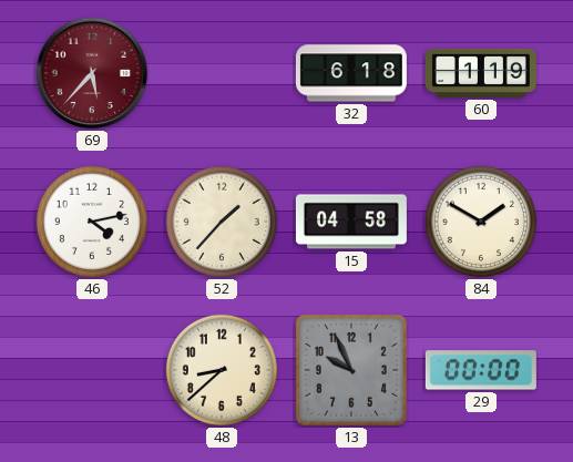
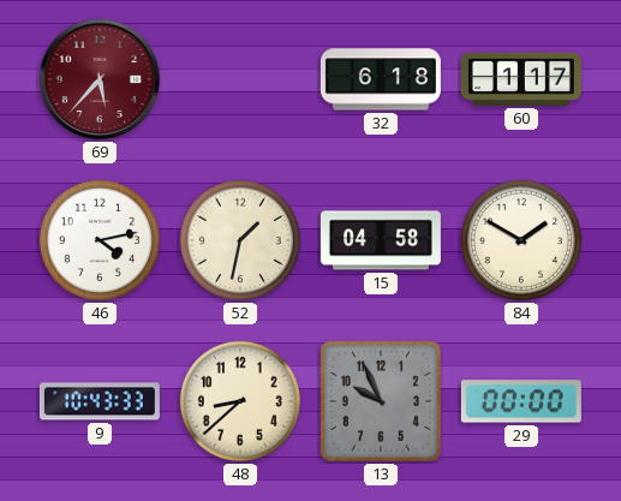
60: 1:19 -> 1:17
52: 1:37 -> 1:32
9: none -> 10:43
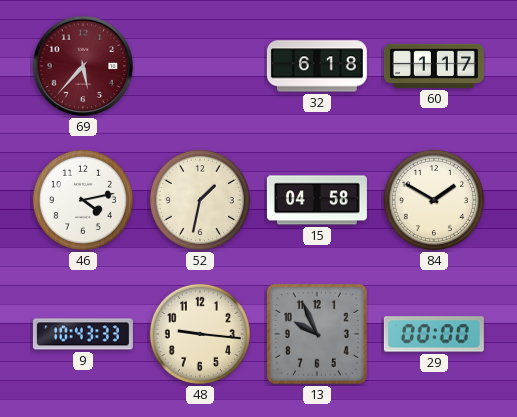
48: 8:38 -> 9:16
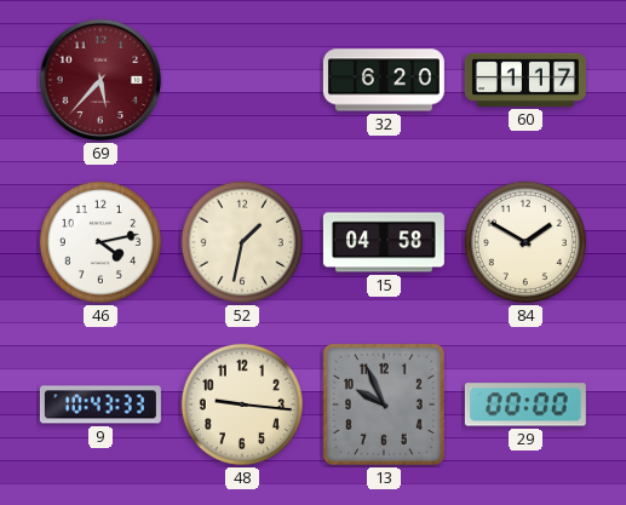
32: 6:18 -> 6:20
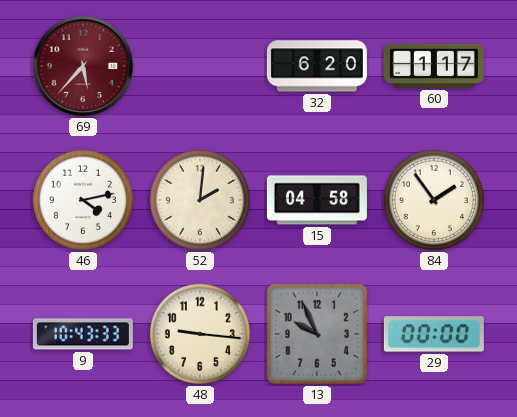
52: 1:32 -> 2:01
84: 1:50 -> 1:54
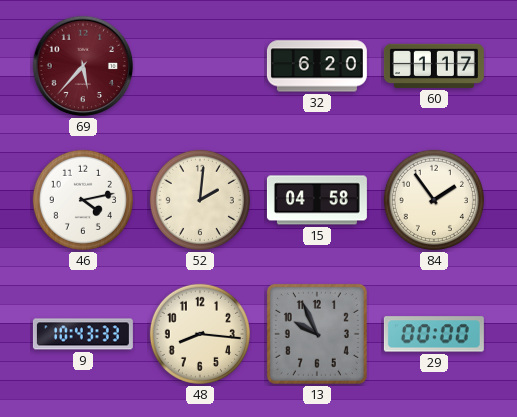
48: 9:16 -> 8:16
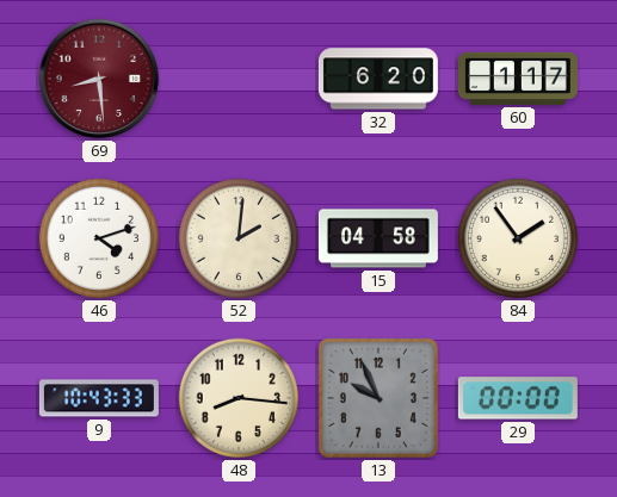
69: 5:37 -> 8:29
46: 4:13 -> 4:12
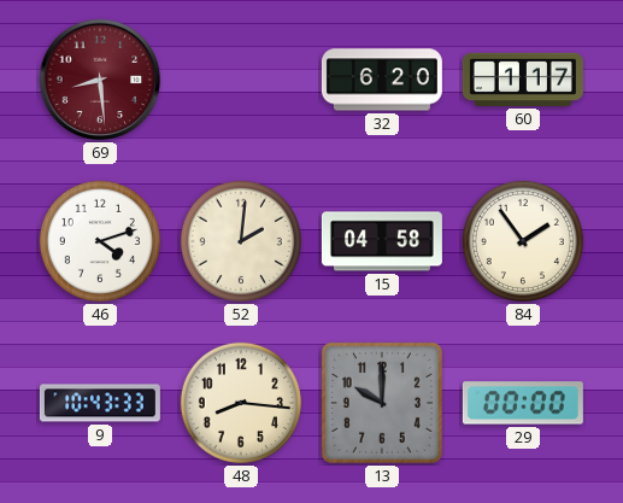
13: 9:56 -> 10:00
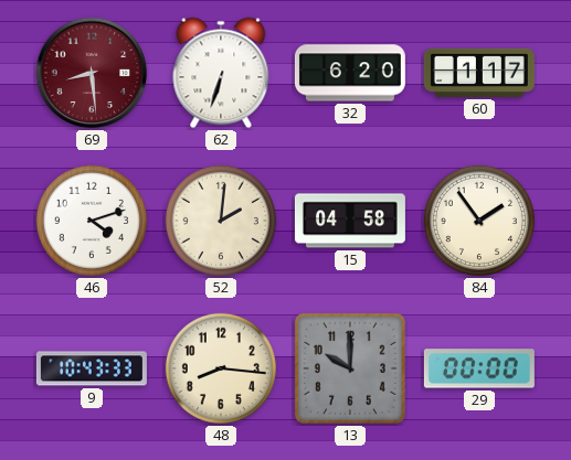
62: none -> 6:33
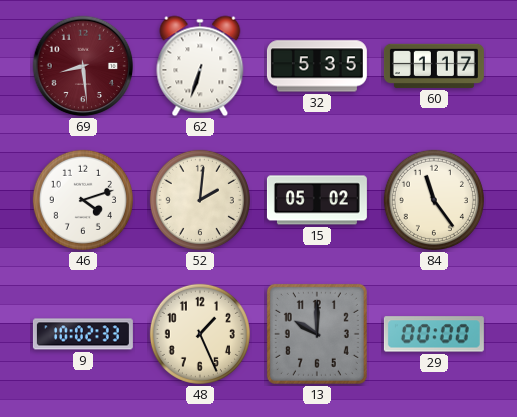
32: 6:20 -> 5:35
15: 04:58 -> 05:02
84: 1:54 -> 11:24
9: 10:43 -> 10:02
48: 8:16 -> 1:26
